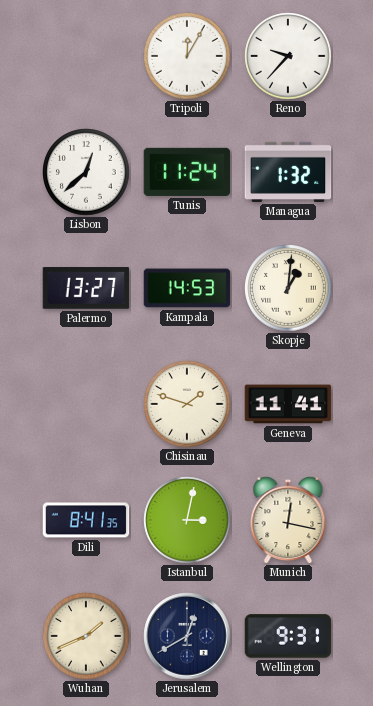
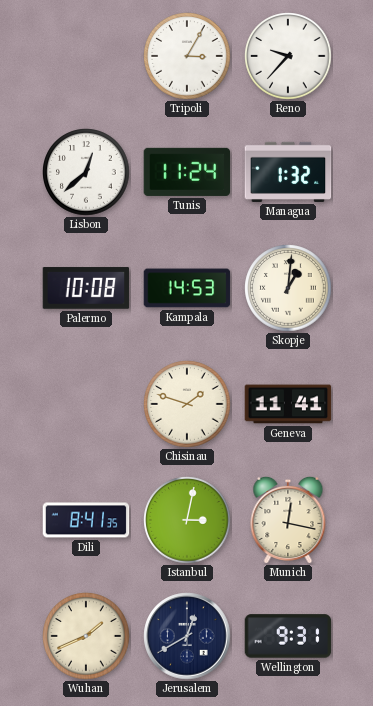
Tripoli: 12:05 -> 3:05
Palermo: 13:27 -> 10:08
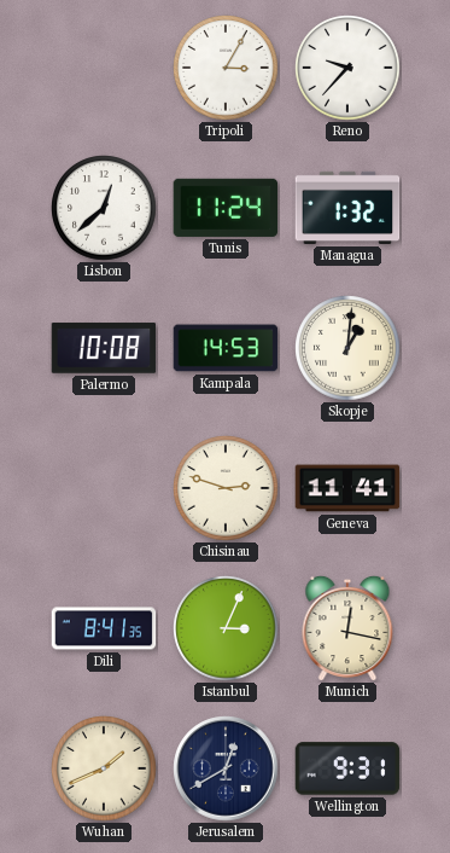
Chisinau: 1:48 -> 2:48
Istanbul: 3:02 -> 3:04
